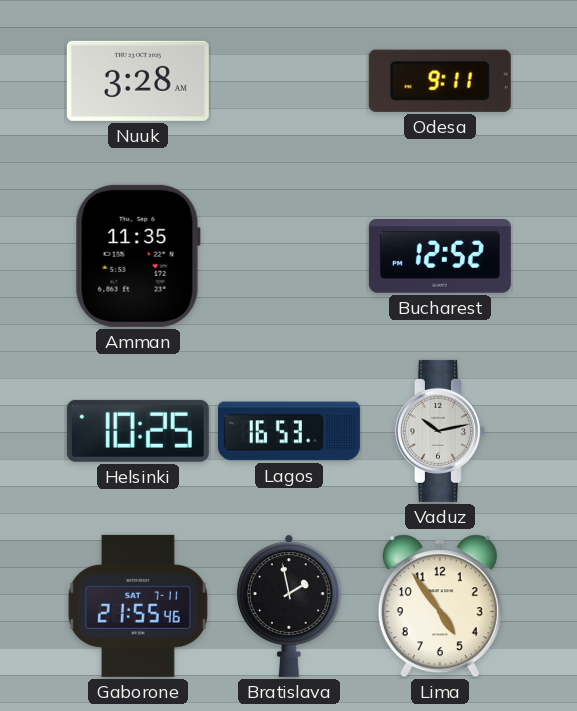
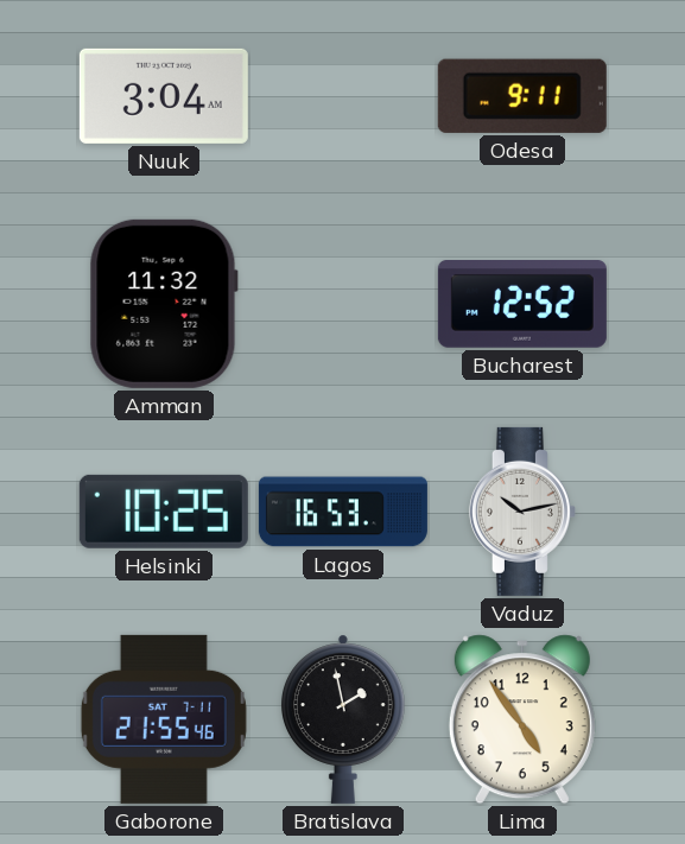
Nuuk: 3:28 -> 3:04
Amman: 11:35 -> 11:32
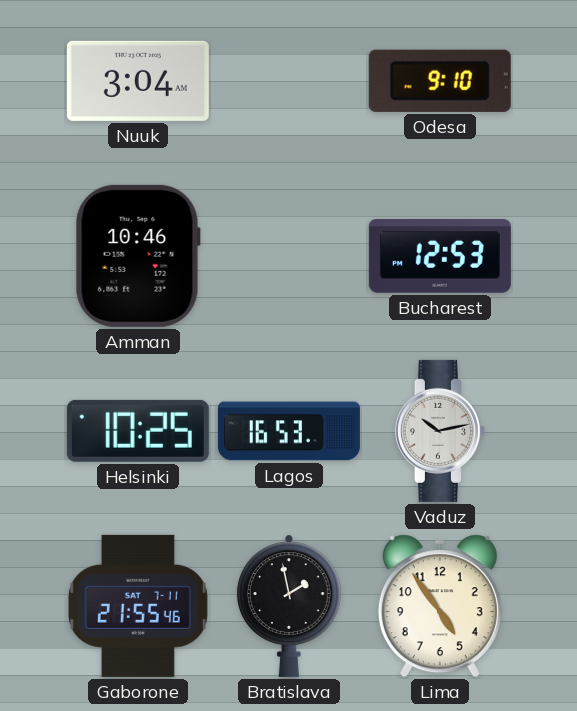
Odesa: 9:11 -> 9:10
Amman: 11:32 -> 10:46
Bucharest: 12:52 -> 12:53
